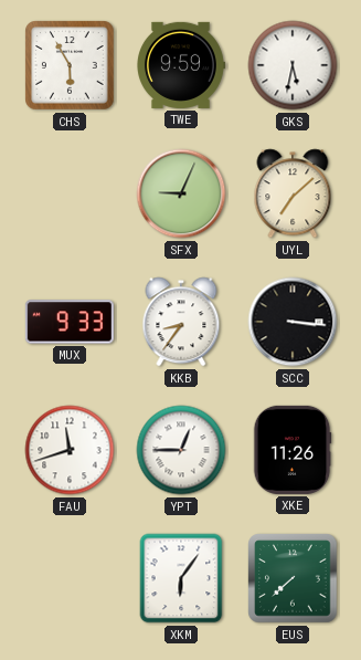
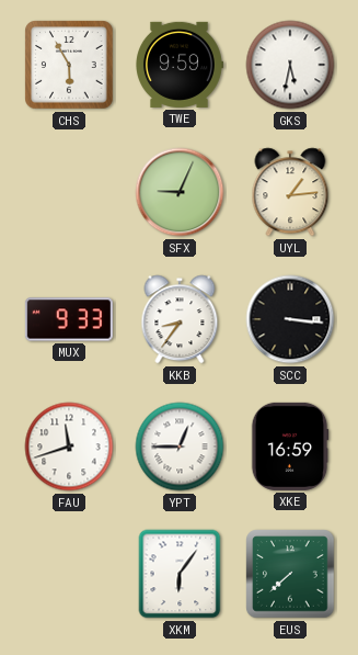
UYL: 7:08 -> 1:14
XKE: 11:26 -> 16:59
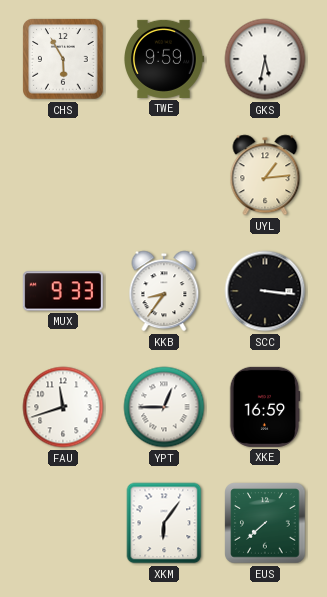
SFX: 9:04 -> none
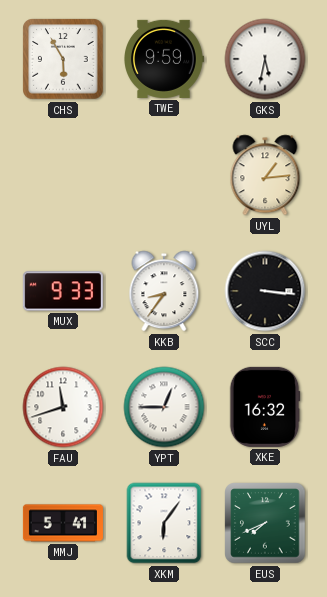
XKE: 16:59 -> 16:32
MMJ: none -> 5:41
EUS: 7:38 -> 7:41
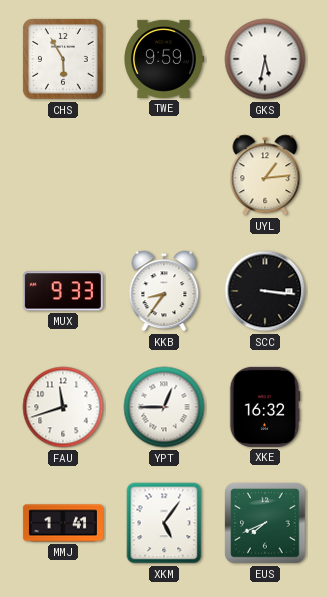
MMJ: 5:41 -> 1:41
XKM: 6:06 -> 5:06
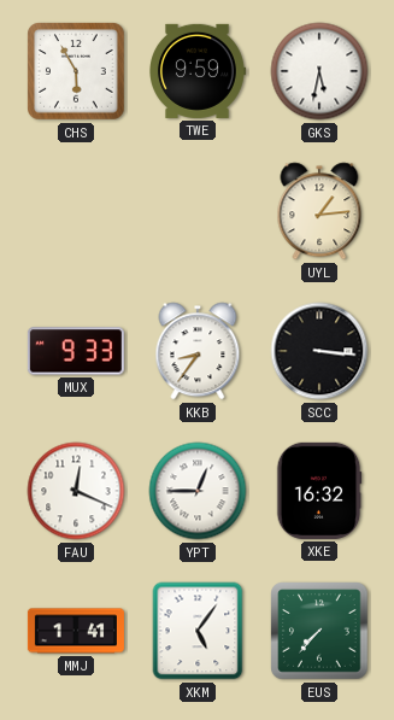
FAU: 11:42 -> 12:19
EUS: 7:41 -> 7:37
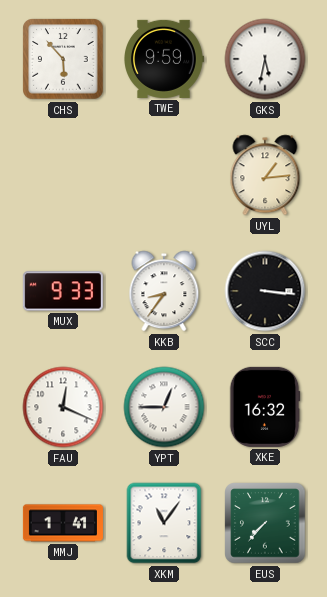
CHS: 5:55 -> 5:53
XKM: 5:06 -> 11:06
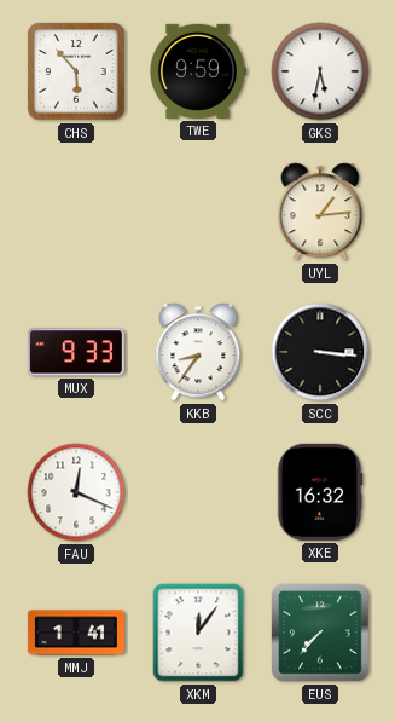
YPT: 12:45 -> none
XKM: 11:06 -> 12:06
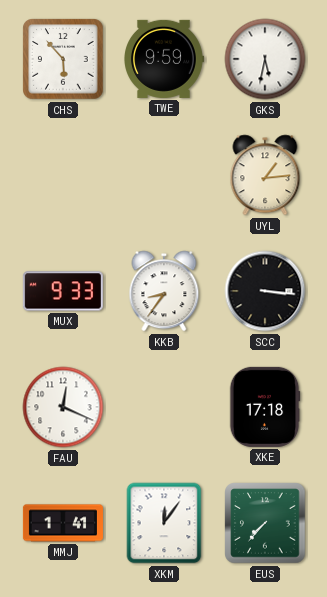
XKE: 16:32 -> 17:18
